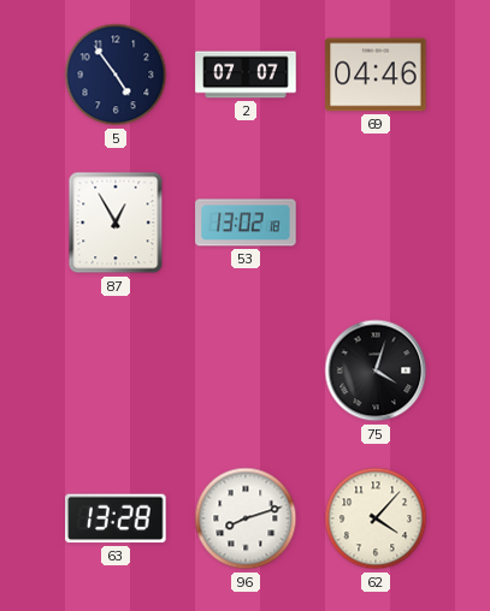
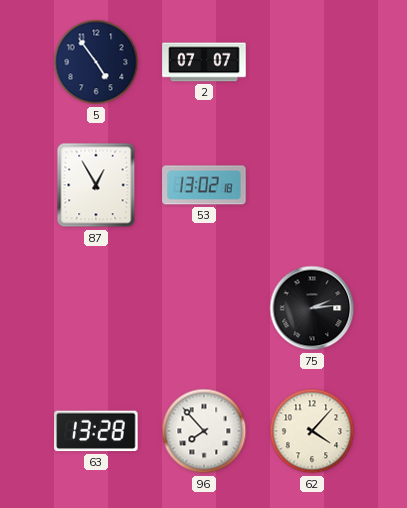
69: 04:46 -> none
75: 4:03 -> 2:14
96: 8:12 -> 7:53
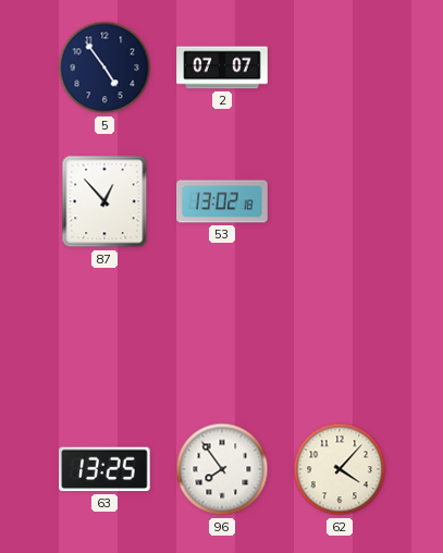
87: 12:55 -> 12:53
75: 2:14 -> none
63: 13:28 -> 13:25
96: 7:53 -> 7:54
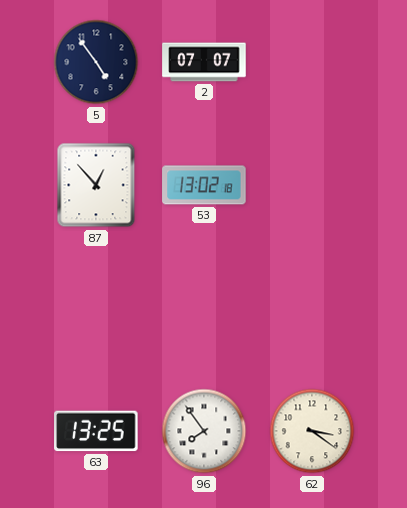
62: 4:07 -> 3:21
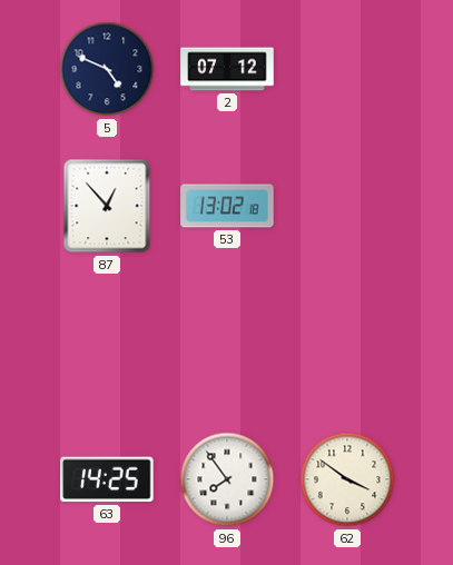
5: 4:54 -> 4:49
2: 07:07 -> 07:12
63: 13:25 -> 14:25
62: 3:21 -> 3:51
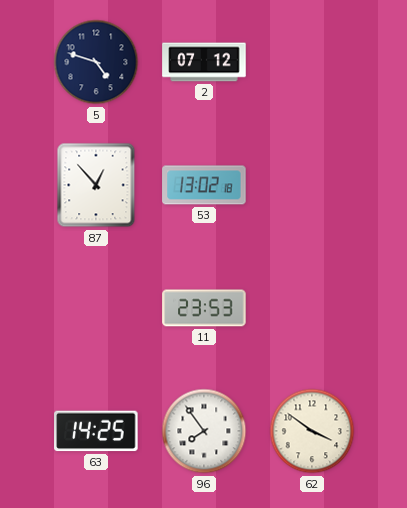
5: 4:49 -> 4:48
11: none -> 23:53
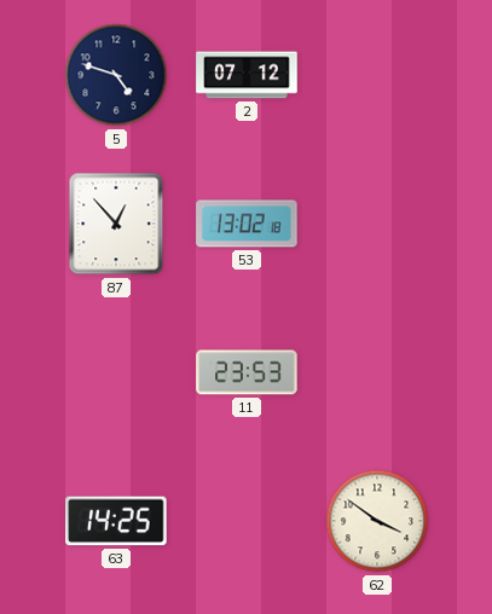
96: 7:54 -> none
